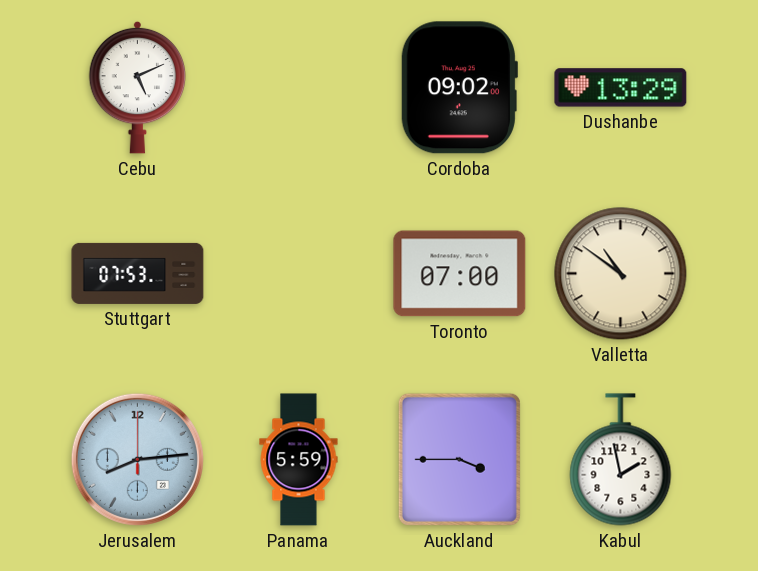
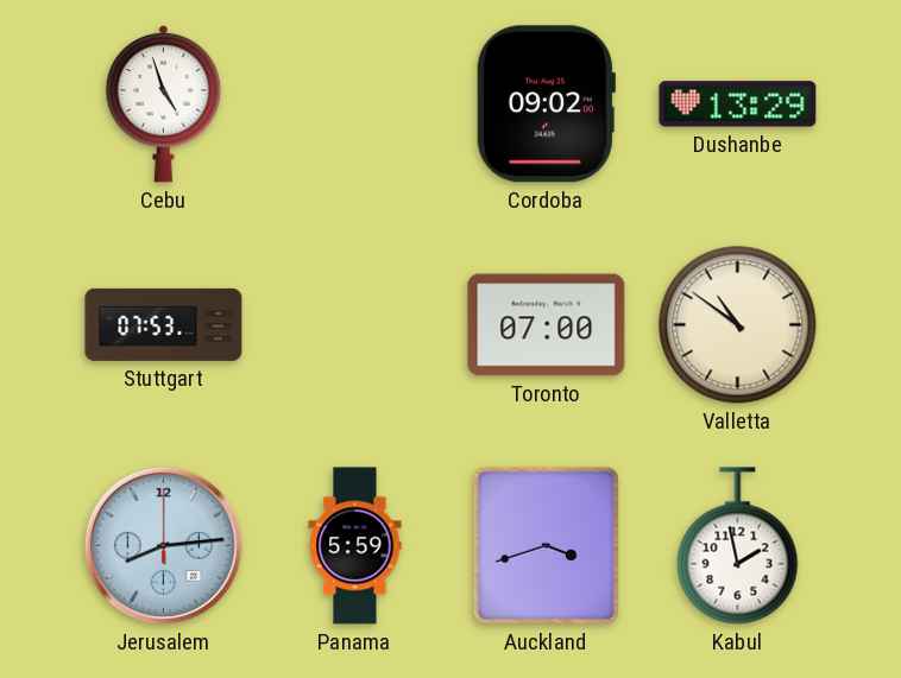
Cebu: 5:11 -> 4:57
Auckland: 3:45 -> 3:42
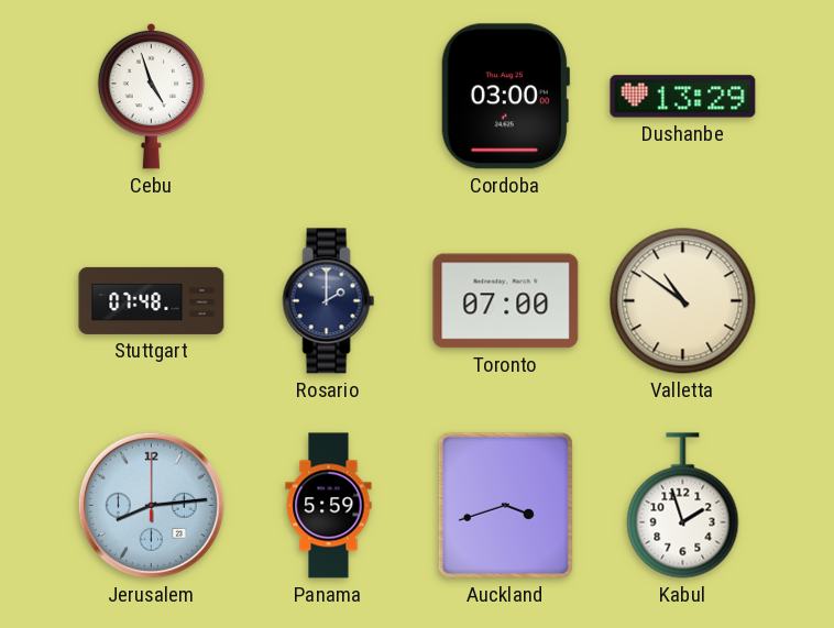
Cordoba: 09:02 -> 03:00
Stuttgart: 07:53 -> 07:48
Rosario: none -> 2:00
Kabul: 1:58 -> 1:57
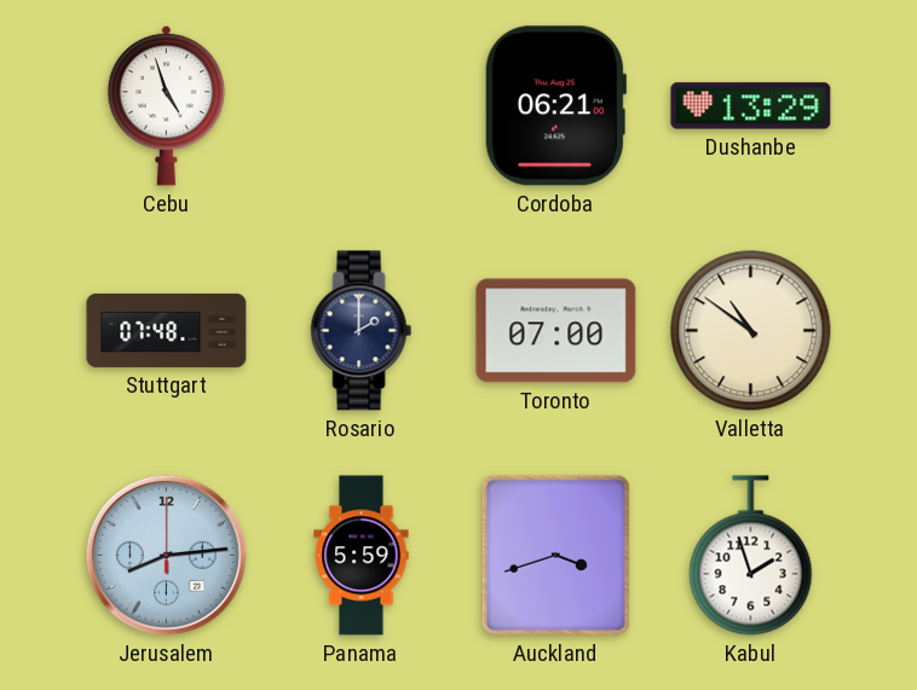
Cordoba: 03:00 -> 06:21
